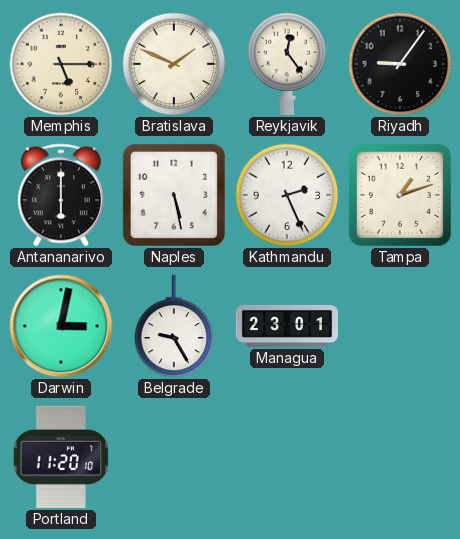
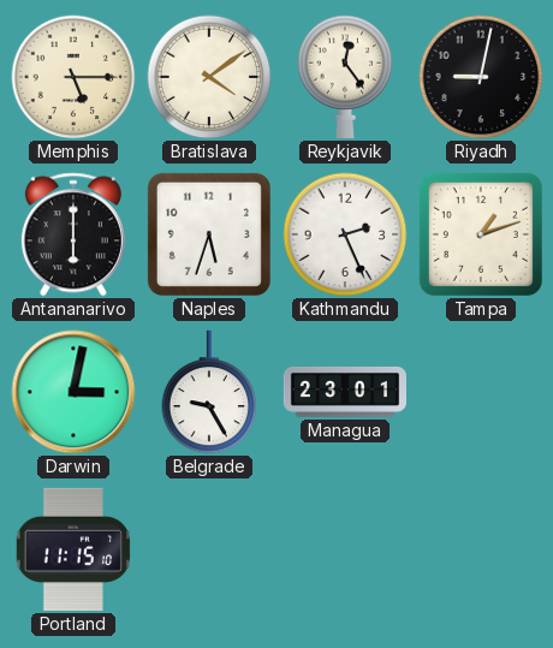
Bratislava: 1:49 -> 4:09
Riyadh: 9:06 -> 9:02
Naples: 5:28 -> 5:33
Portland: 11:20 -> 11:15
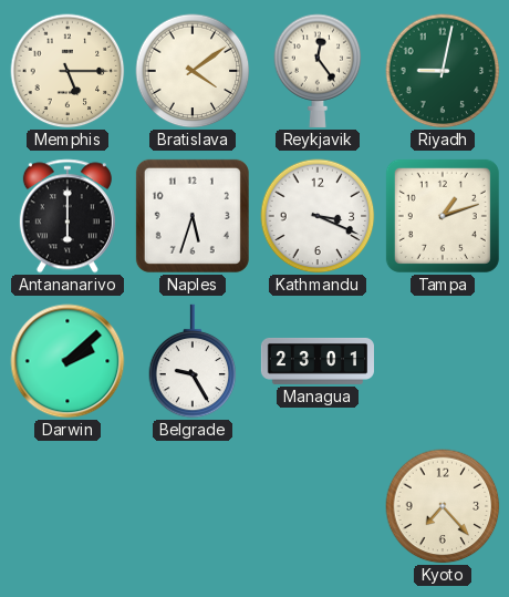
Riyadh dial: black -> green
Kathmandu: 2:26 -> 3:19
Darwin: 3:02 -> 2:08
Portland: 11:15 -> none
Kyoto: none -> 7:23
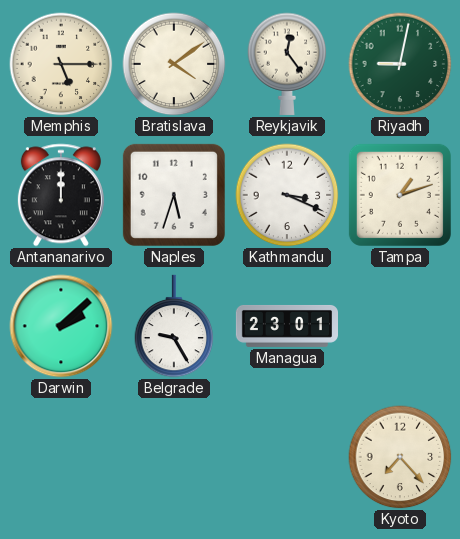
Antananarivo: 6:00 -> 12:00
